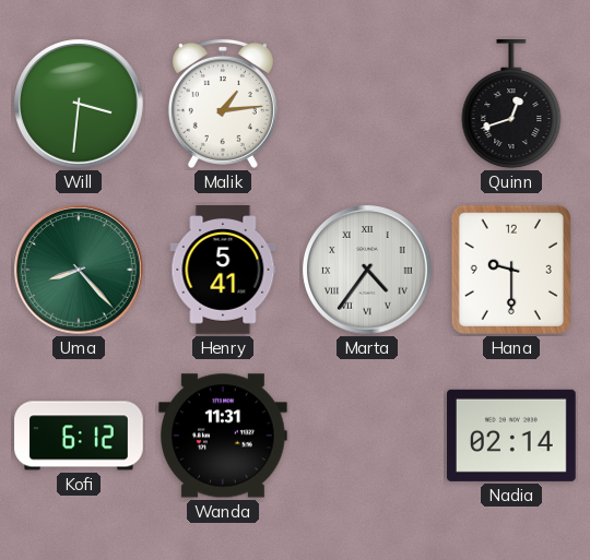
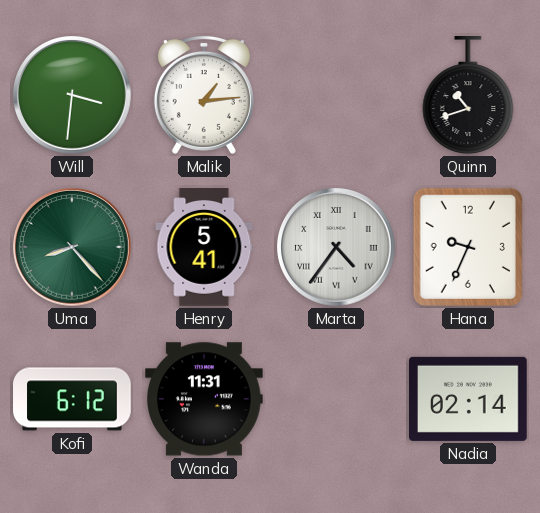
Quinn: 12:42 -> 10:42
Hana: 9:30 -> 9:34
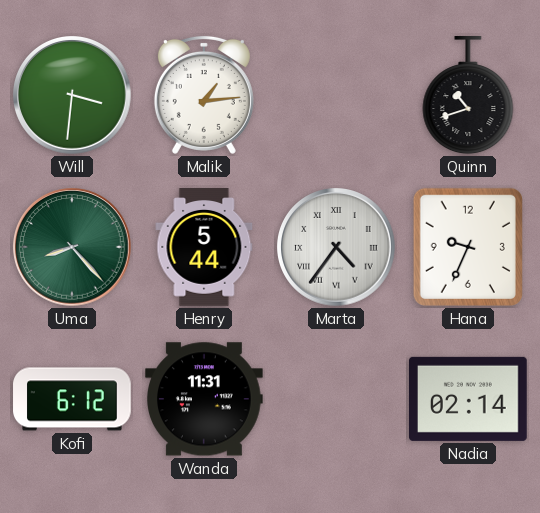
Henry: 5:41 -> 5:44
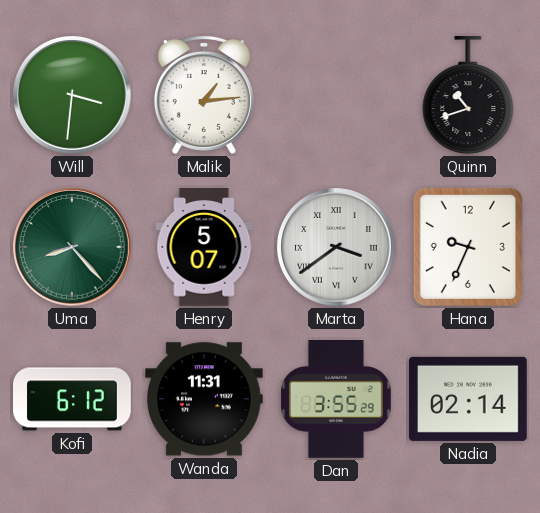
Henry: 5:44 -> 5:07
Marta: 4:36 -> 3:39
Dan: none -> 3:55
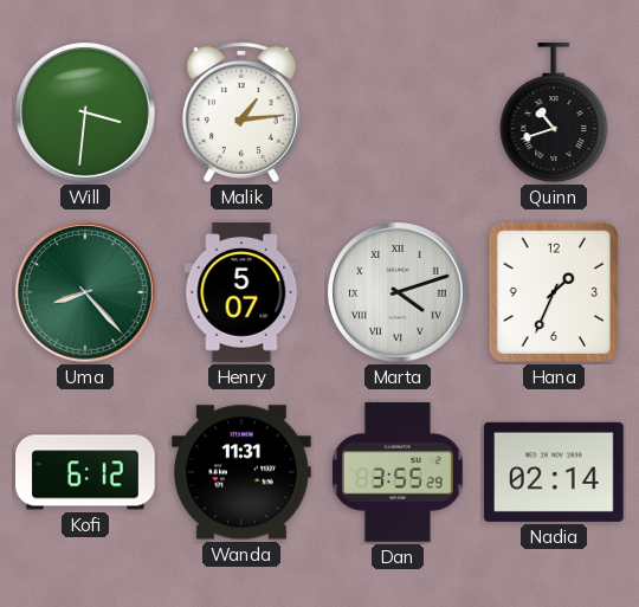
Marta: 3:39 -> 4:12
Hana: 9:34 -> 1:34
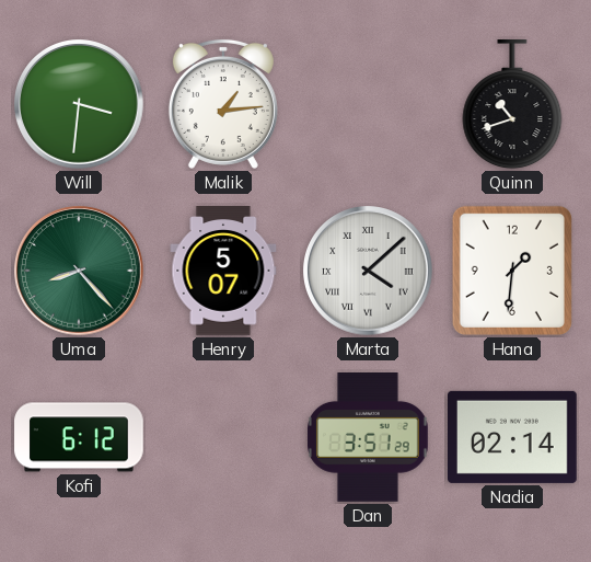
Marta: 4:12 -> 4:08
Hana: 1:34 -> 1:31
Wanda: 11:31 -> none
Dan: 3:55 -> 3:51
